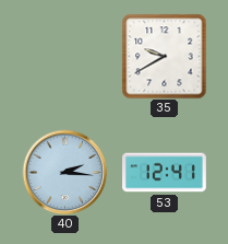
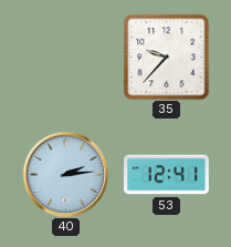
35: 9:40 -> 9:37
40: 2:16 -> 2:14
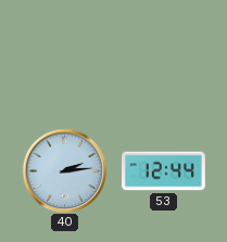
35: 9:37 -> none
53: 12:41 -> 12:44
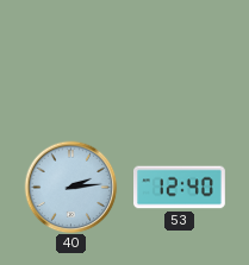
53: 12:44 -> 12:40
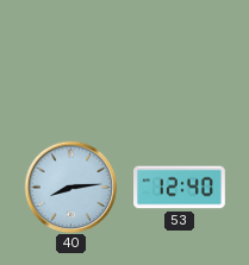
40: 2:14 -> 8:14
